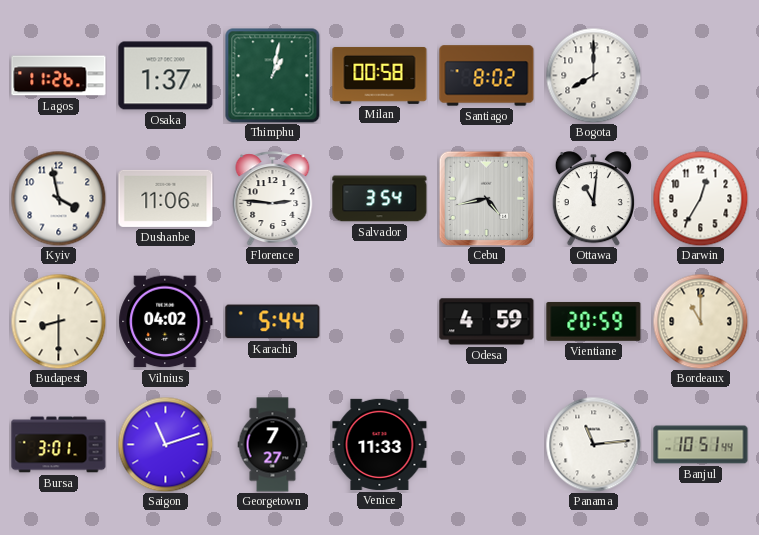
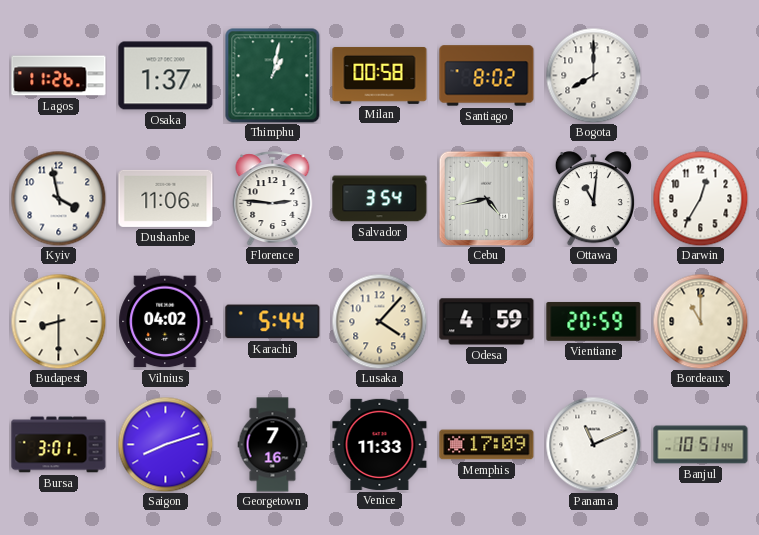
Lusaka: none -> 4:07
Saigon: 11:12 -> 8:12
Georgetown: 7:27 -> 7:16
Memphis: none -> 17:09
Panama: 11:14 -> 11:11
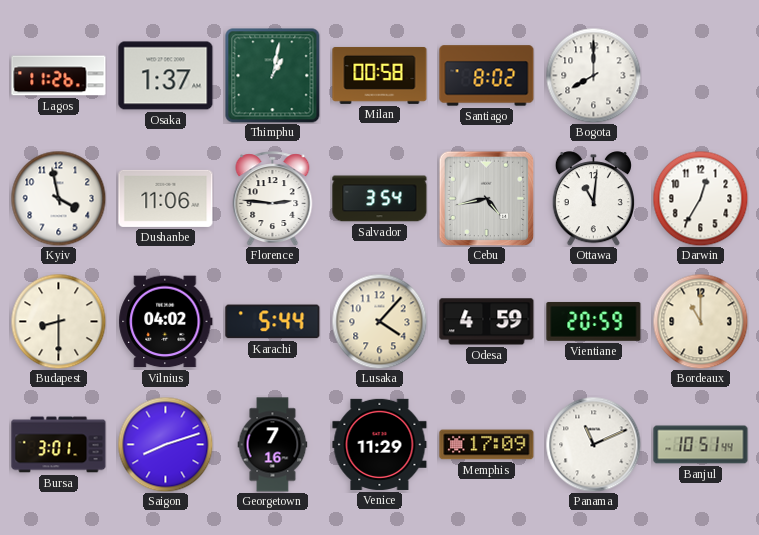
Venice: 11:33 -> 11:29
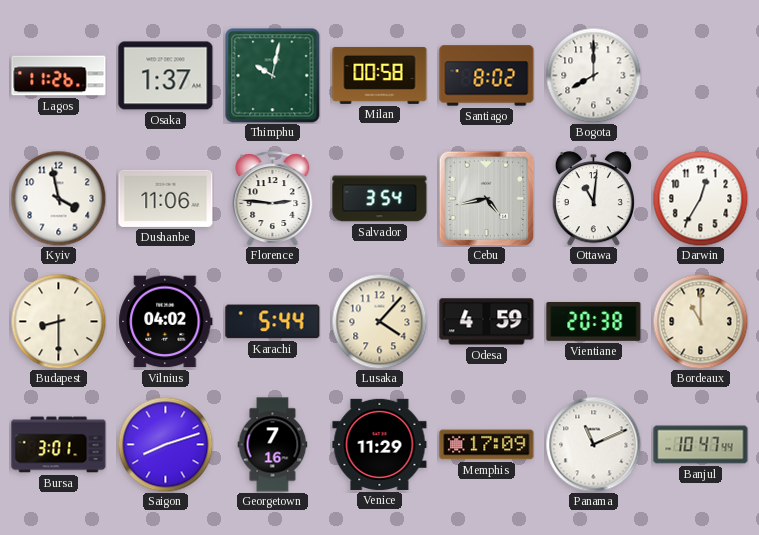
Thimphu: 1:02 -> 10:02
Vientiane: 20:59 -> 20:38
Banjul: 10:51 -> 10:47
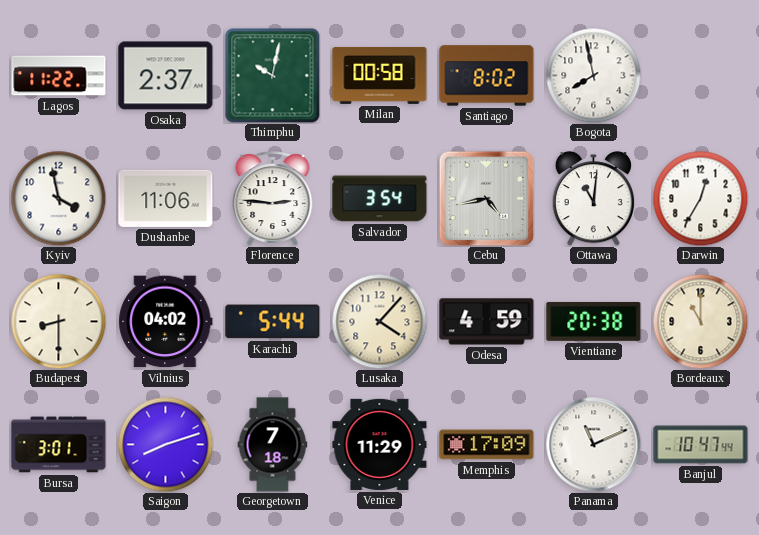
Lagos: 11:26 -> 11:22
Osaka: 1:37 -> 2:37
Bogota: 8:00 -> 7:58
Georgetown: 7:16 -> 7:18
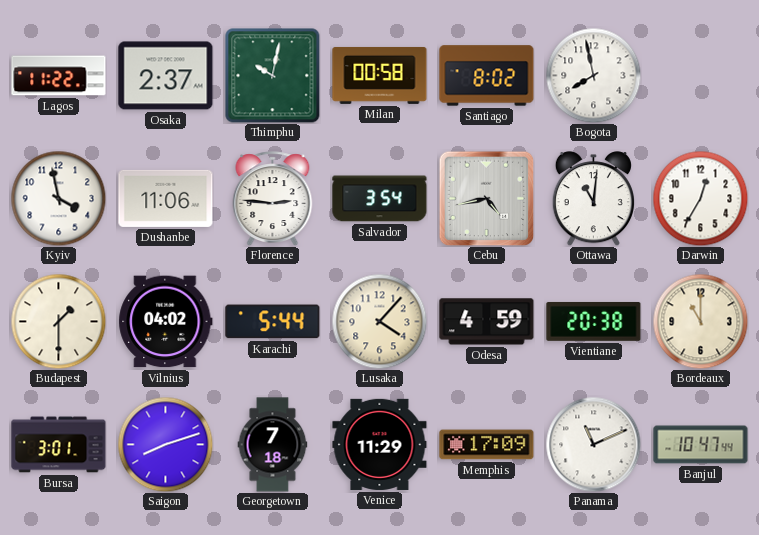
Budapest: 8:30 -> 1:30
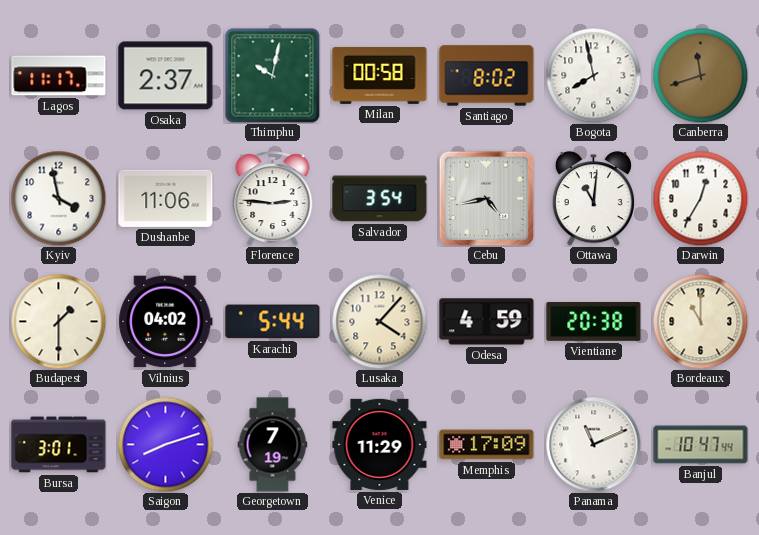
Lagos: 11:22 -> 11:17
Canberra: none -> 11:42
Georgetown: 7:18 -> 7:19
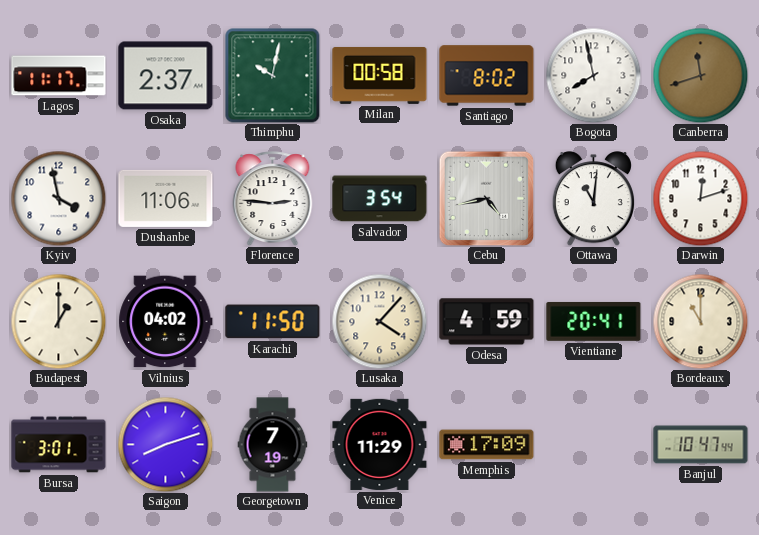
Darwin: 12:35 -> 12:12
Budapest: 1:30 -> 1:00
Karachi: 5:44 -> 11:50
Vientiane: 20:38 -> 20:41
Panama: 11:11 -> none
